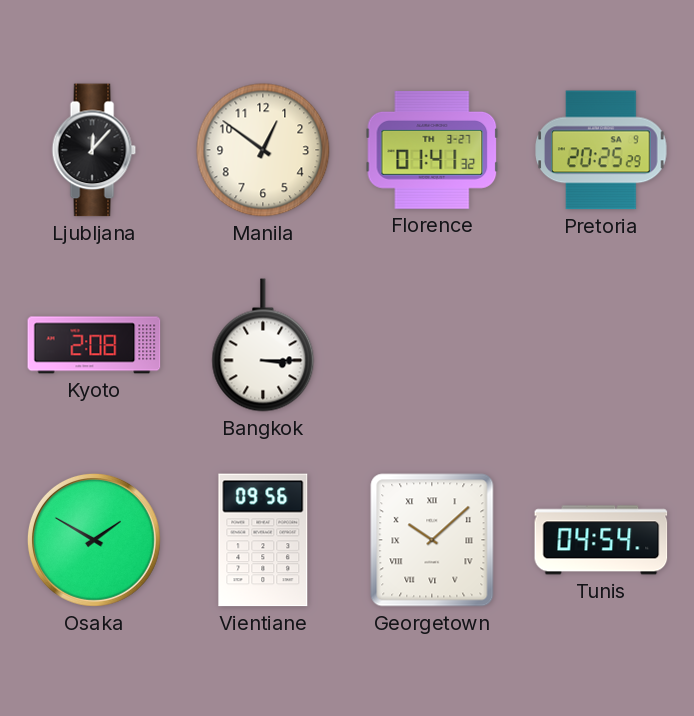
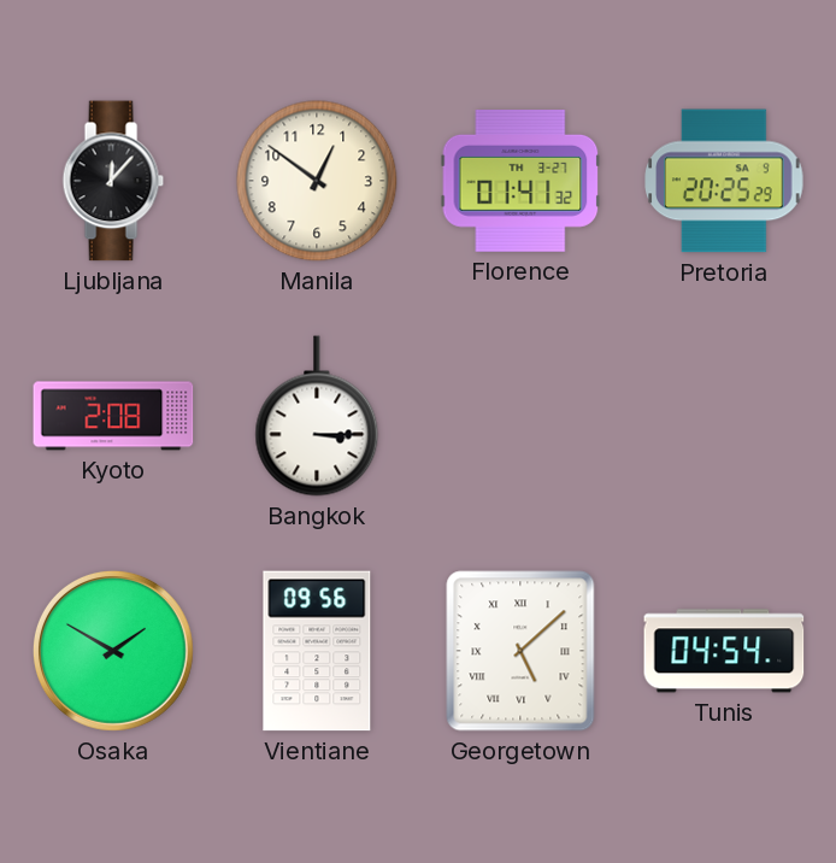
Georgetown: 10:08 -> 5:08
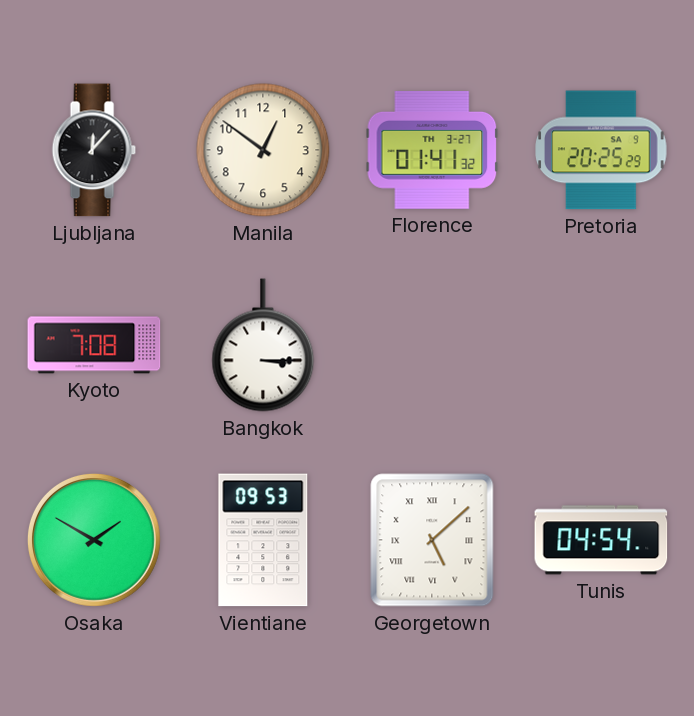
Kyoto: 2:08 -> 7:08
Vientiane: 09:56 -> 09:53
